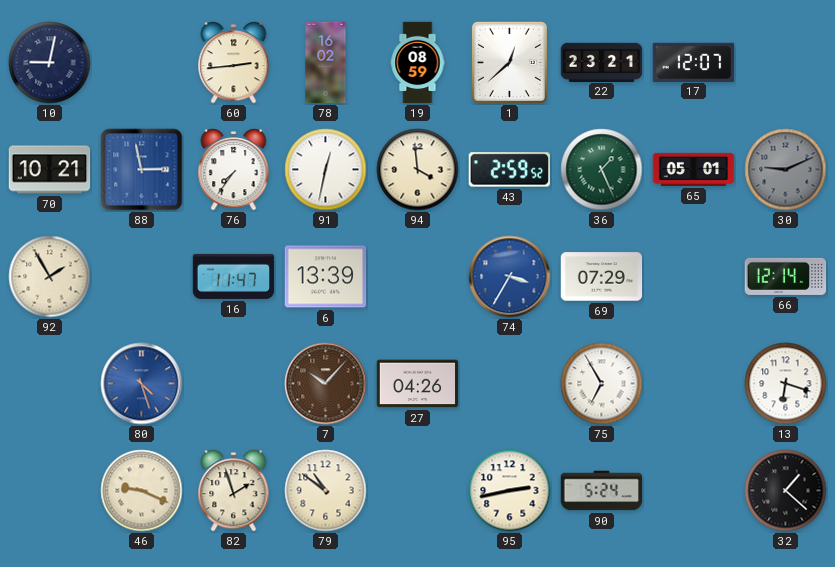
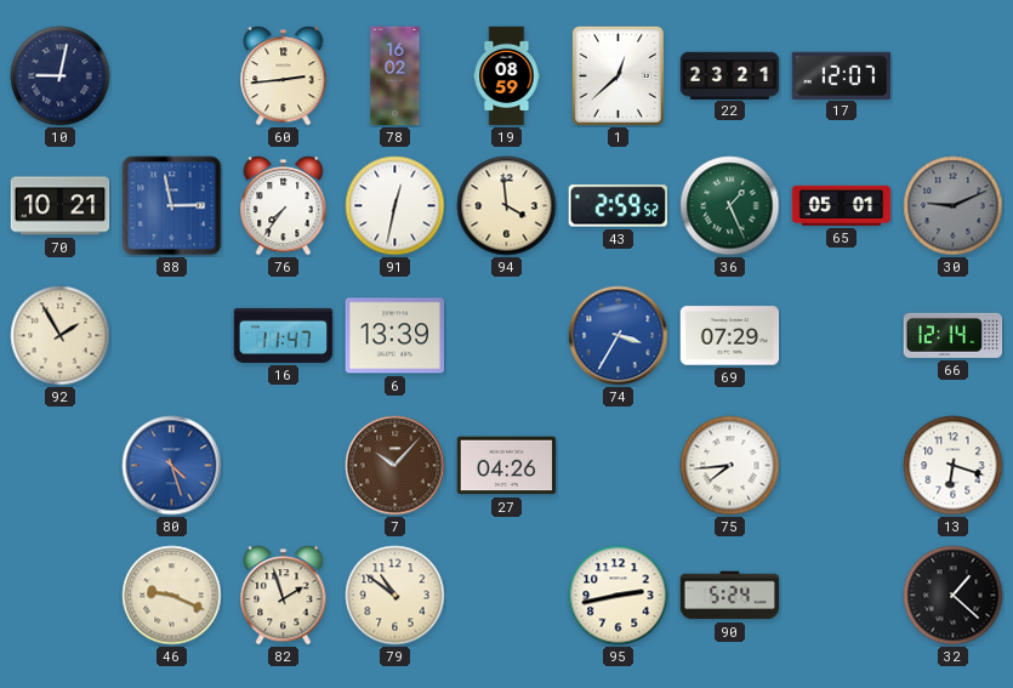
75: 6:55 -> 7:44
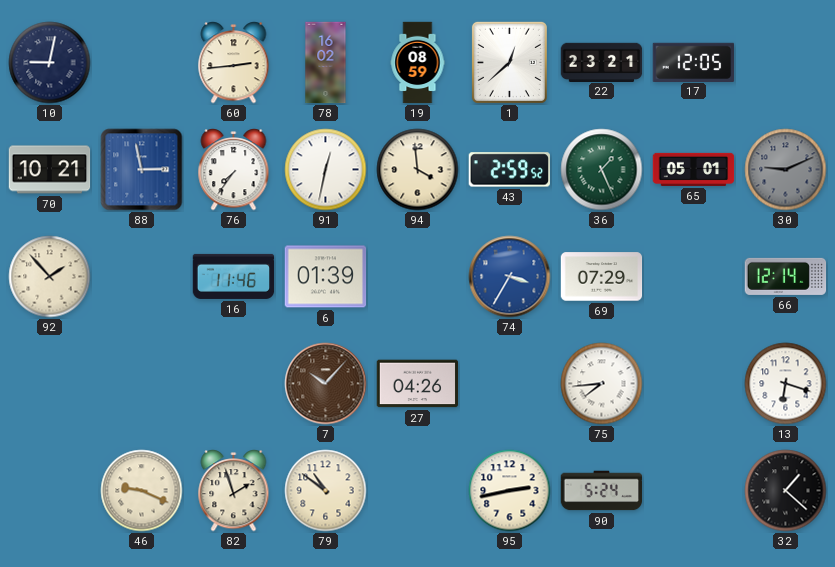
17: 12:07 -> 12:05
92: 1:55 -> 1:53
16: 11:47 -> 11:46
6: 13:39 -> 01:39
80: 4:27 -> none
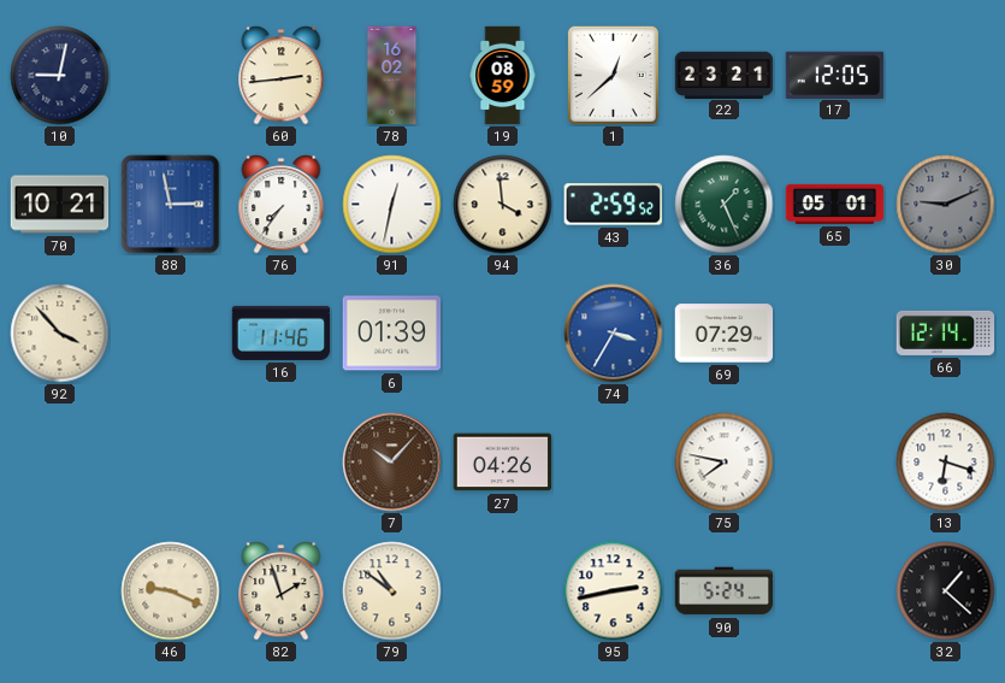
92: 1:53 -> 3:53
75: 7:44 -> 7:47
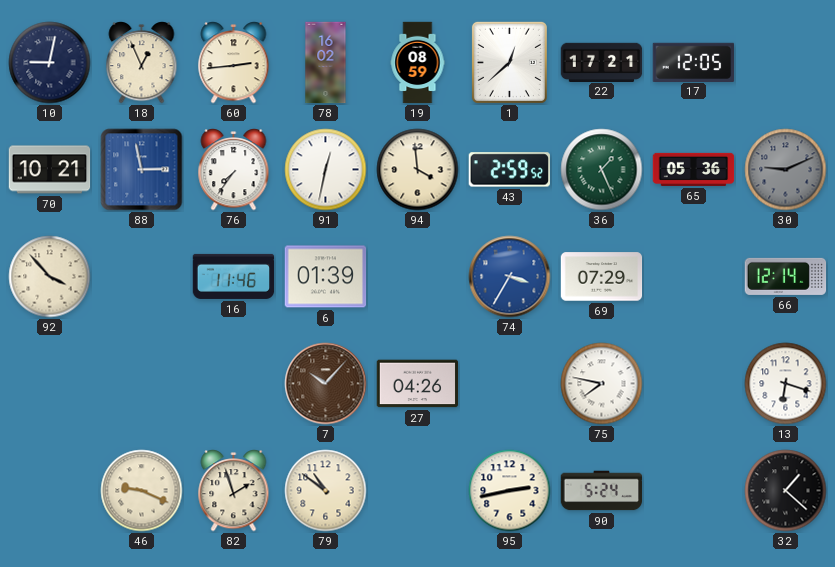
18: none -> 12:56
22: 23:21 -> 17:21
65: 05:01 -> 05:36
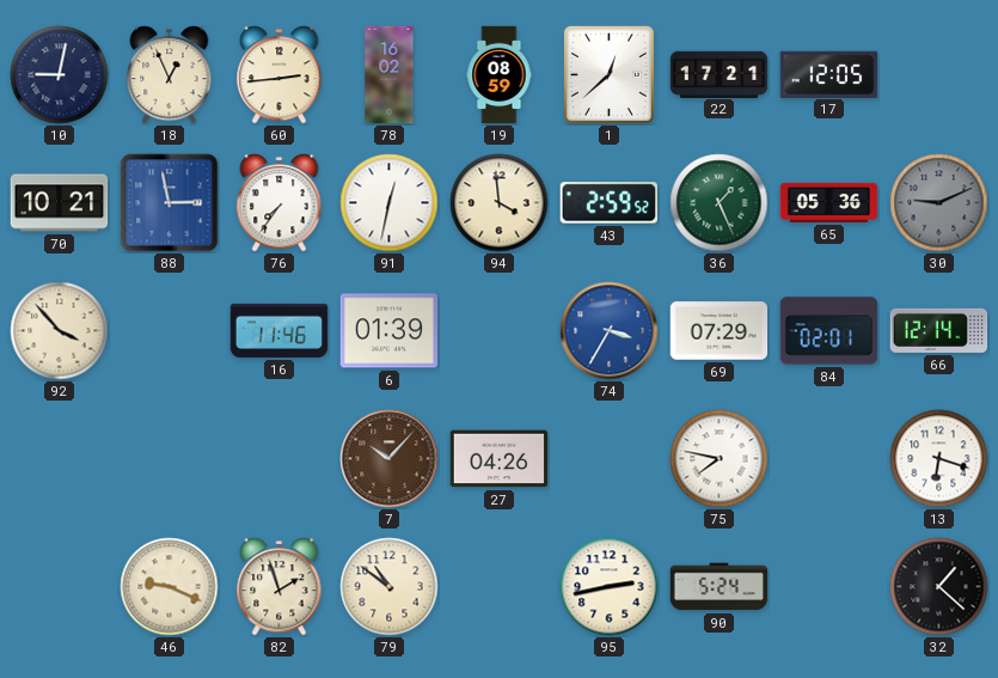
84: none -> 02:01
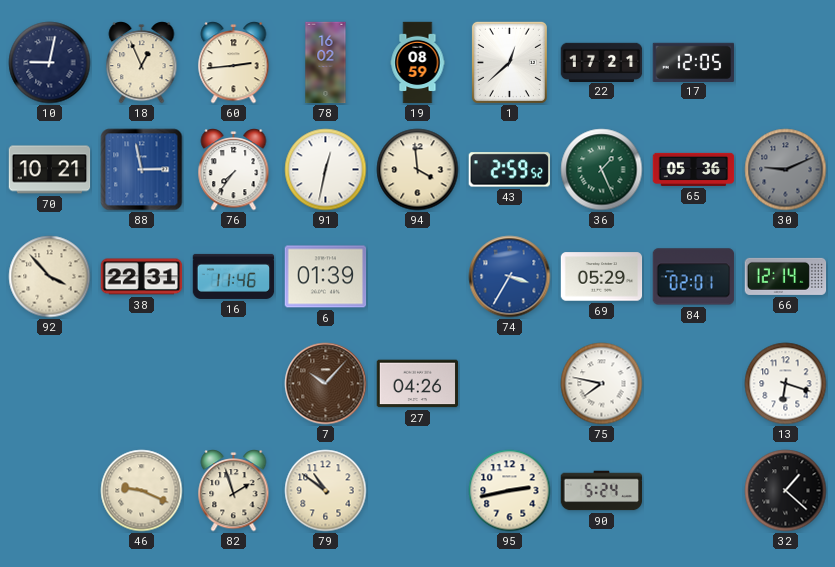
38: none -> 22:31
69: 07:29 -> 05:29
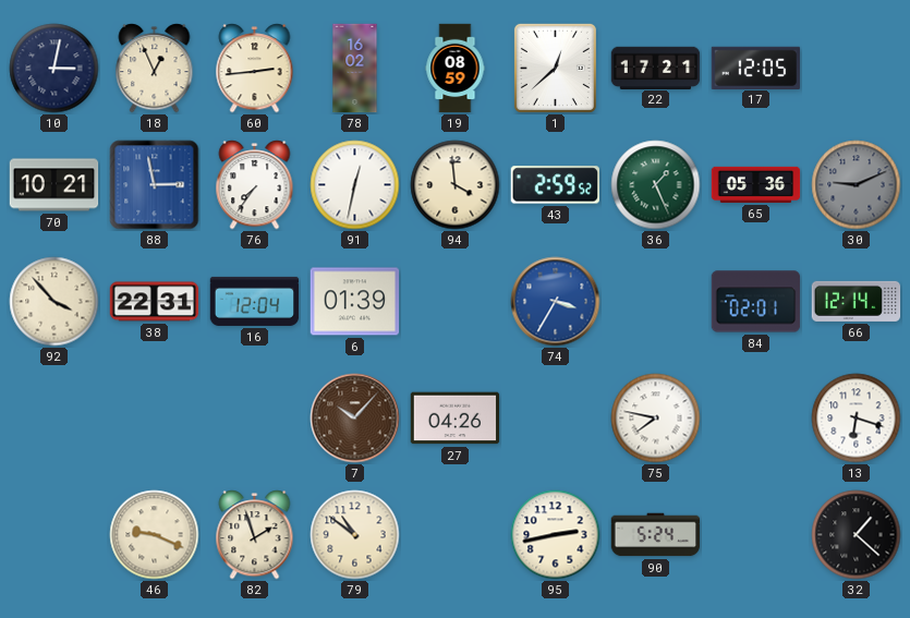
10: 9:02 -> 3:02
16: 11:46 -> 12:04
69: 05:29 -> none
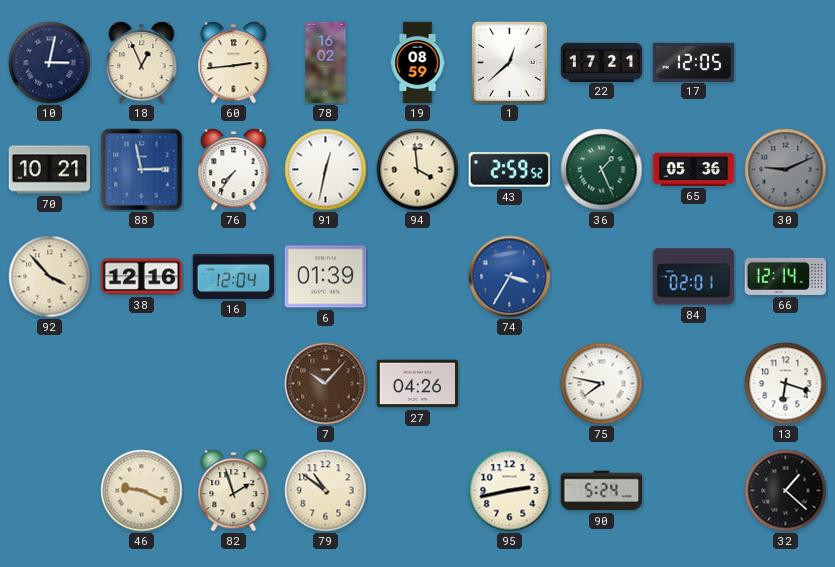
38: 22:31 -> 12:16
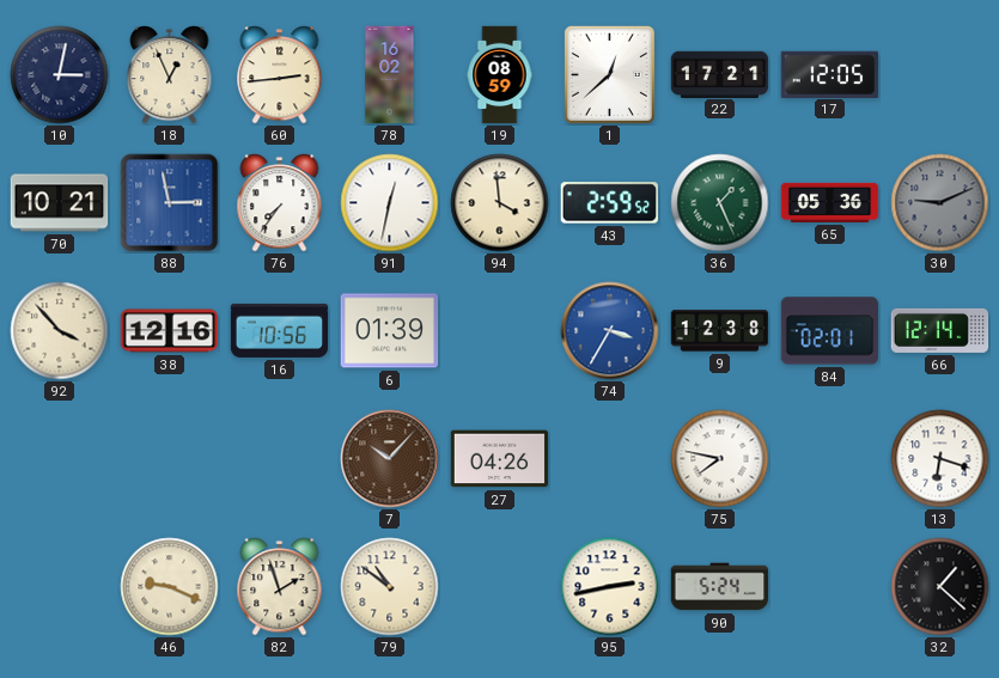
16: 12:04 -> 10:56
9: none -> 12:38
